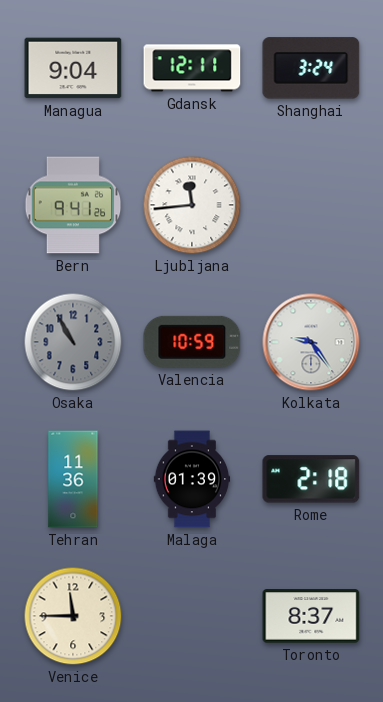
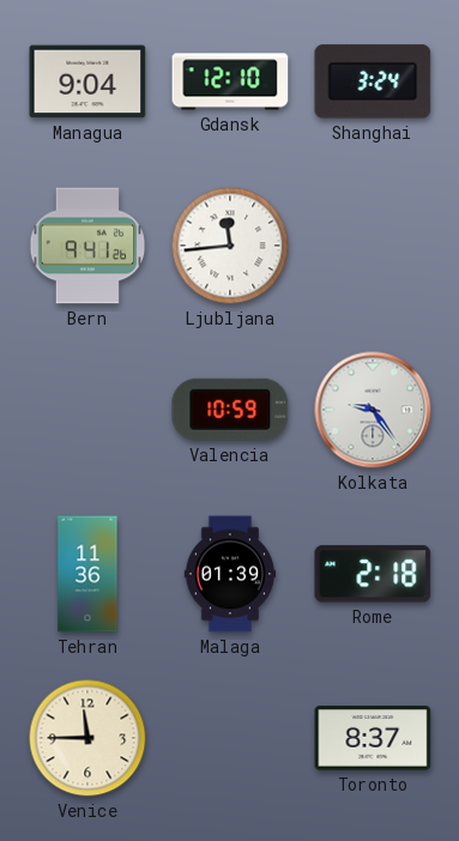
Gdansk: 12:11 -> 12:10
Osaka: 10:55 -> none
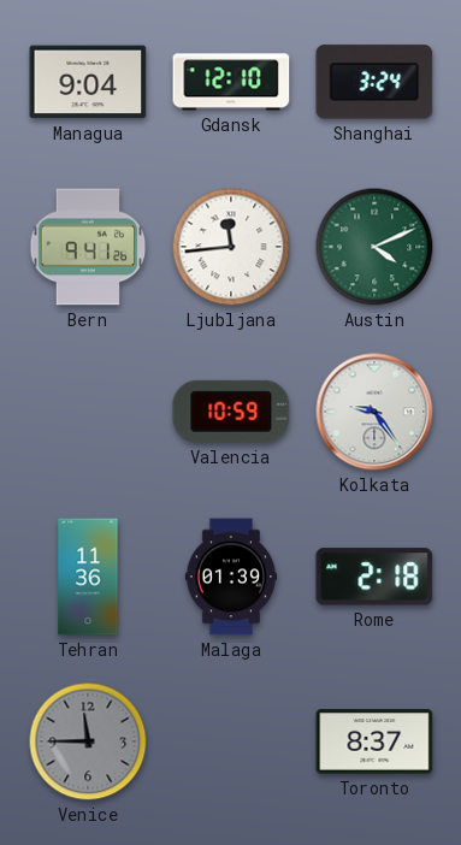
Austin: none -> 4:11
Venice dial: cream -> grey
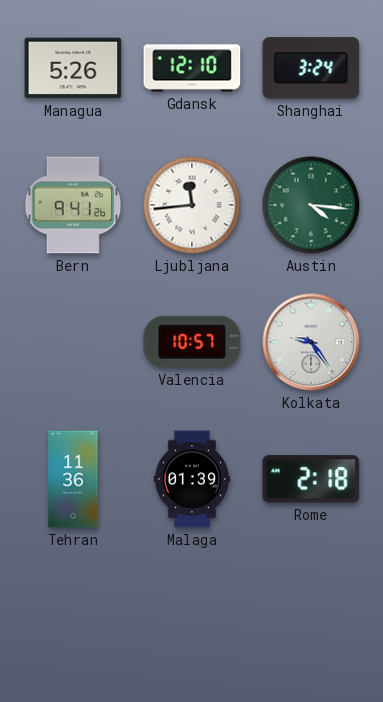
Managua: 9:04 -> 5:26
Austin: 4:11 -> 4:16
Valencia: 10:59 -> 10:57
Venice: 11:45 -> none
Toronto: 8:37 -> none
